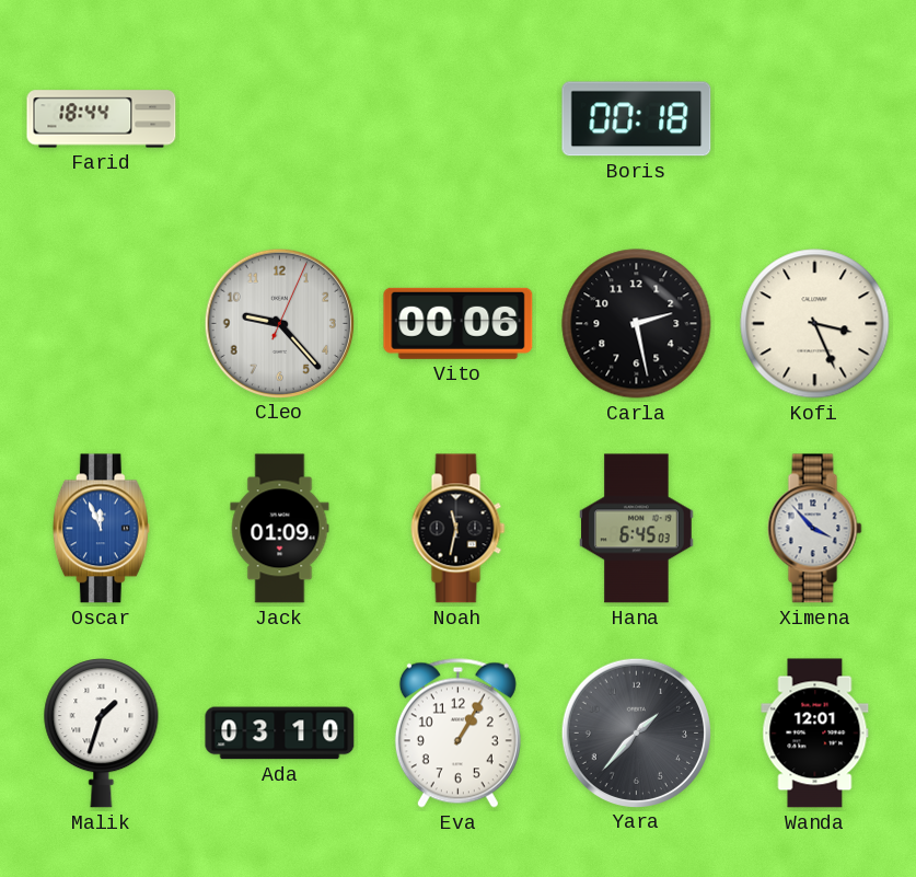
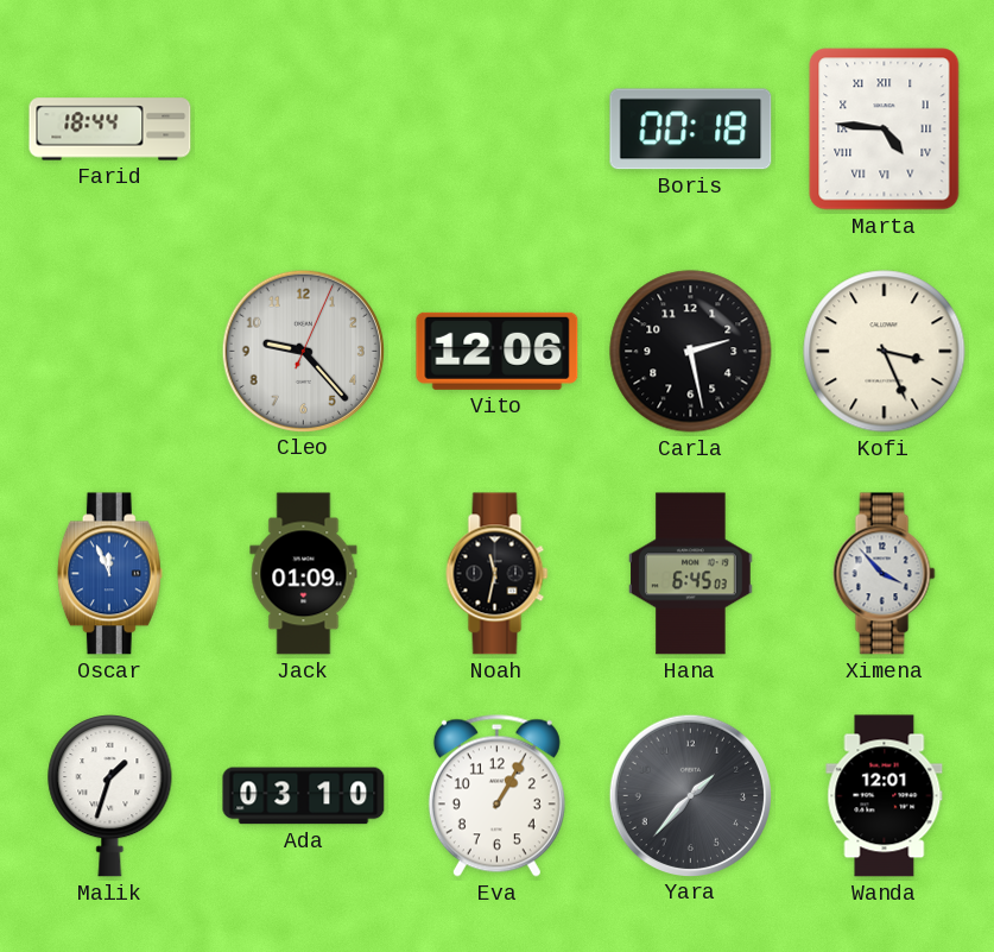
Marta: none -> 4:46
Vito: 00:06 -> 12:06
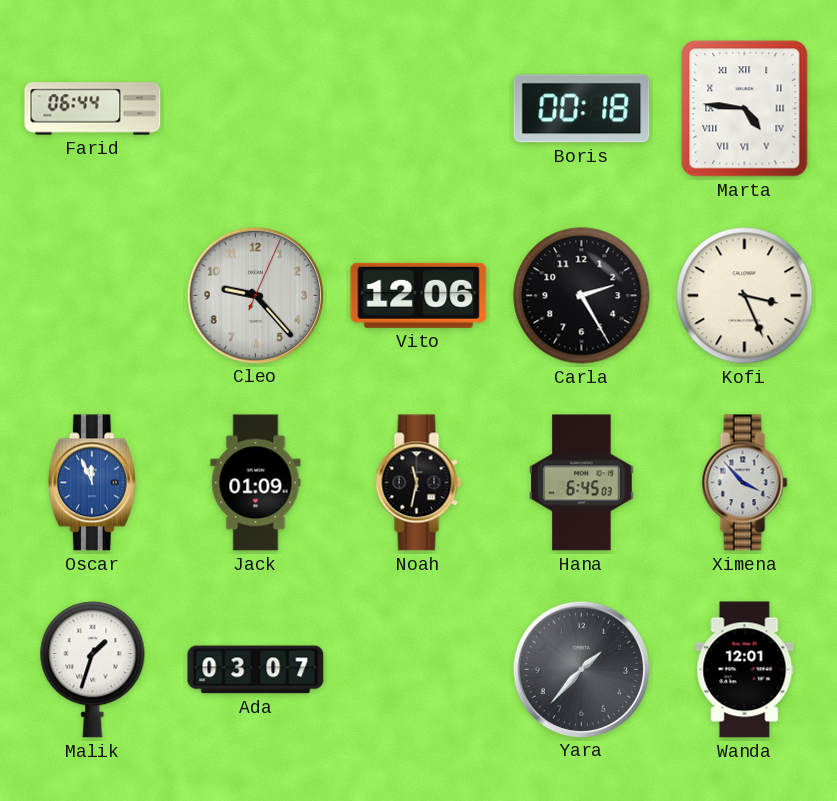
Farid: 18:44 -> 06:44
Carla: 2:28 -> 2:25
Ada: 03:10 -> 03:07
Eva: 1:05 -> none
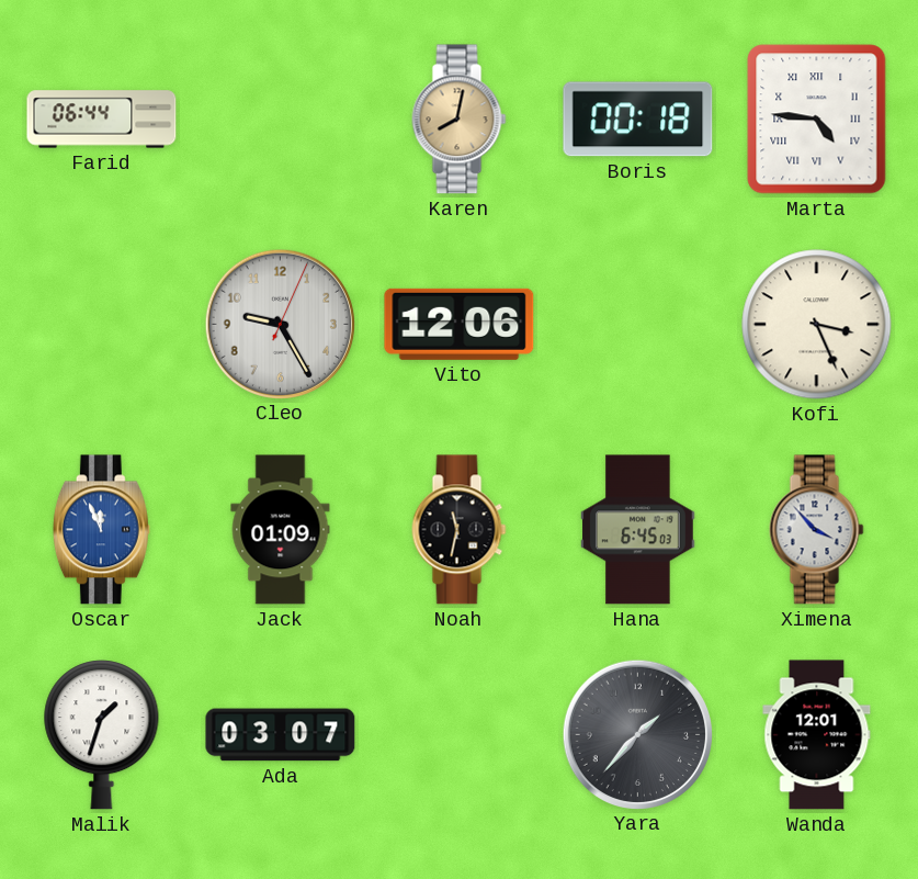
Karen: none -> 8:02
Cleo: 9:23 -> 9:25
Carla: 2:25 -> none
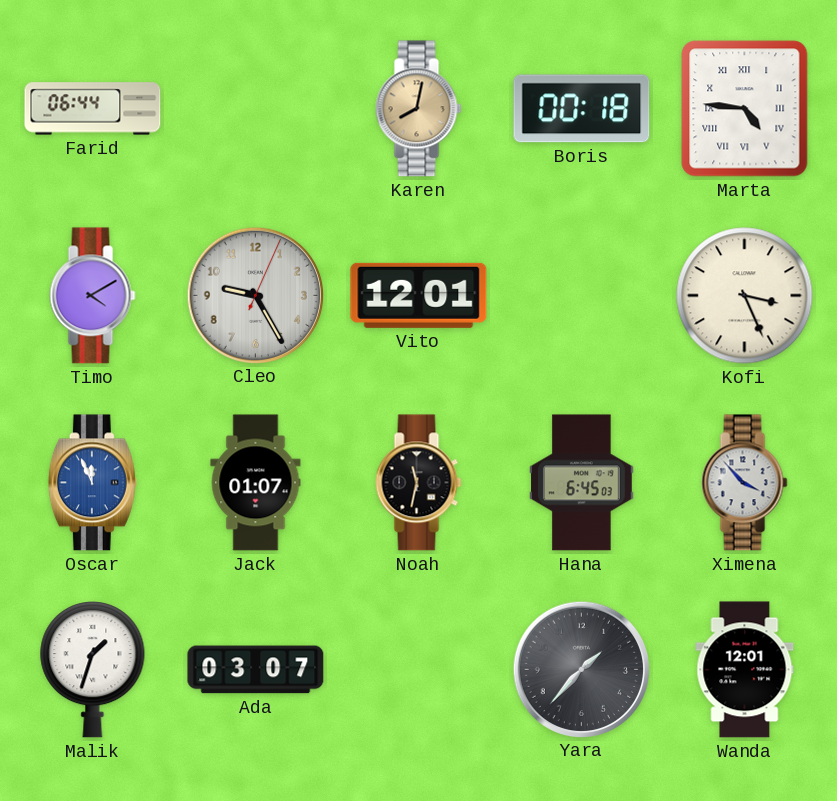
Timo: none -> 4:10
Vito: 12:06 -> 12:01
Jack: 01:09 -> 01:07
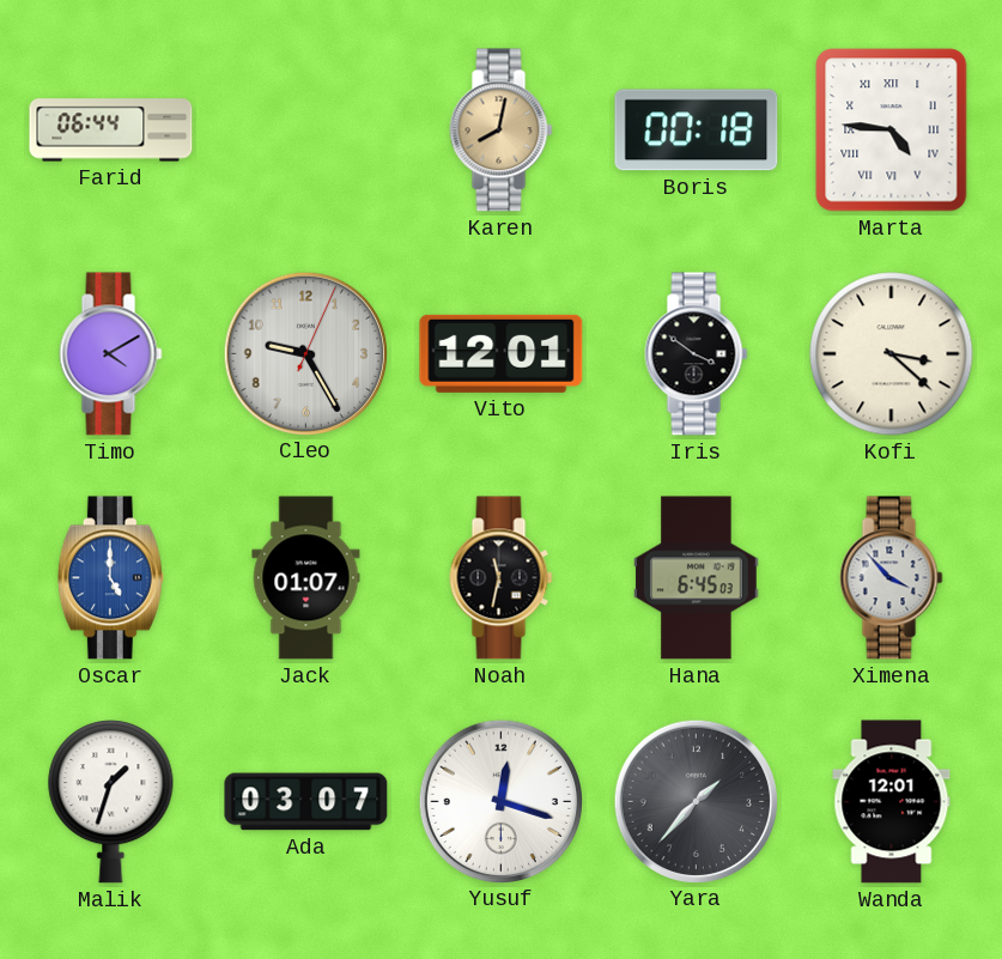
Iris: none -> 3:51
Kofi: 3:26 -> 3:22
Oscar: 11:56 -> 5:00
Yusuf: none -> 12:18
